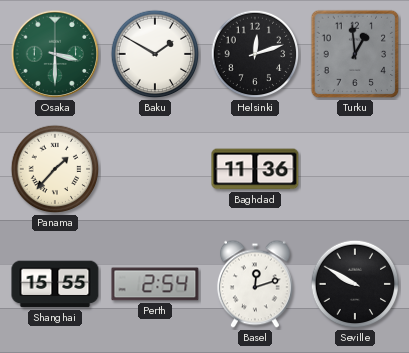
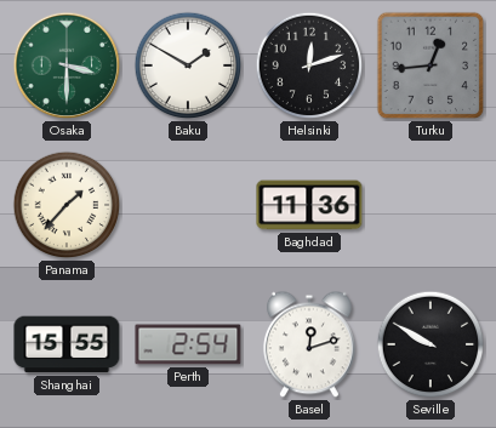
Turku: 12:59 -> 12:44
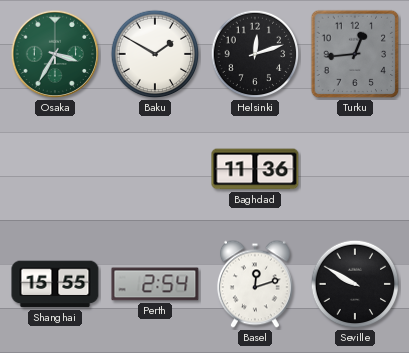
Osaka: 3:30 -> 3:35
Panama: 1:37 -> none
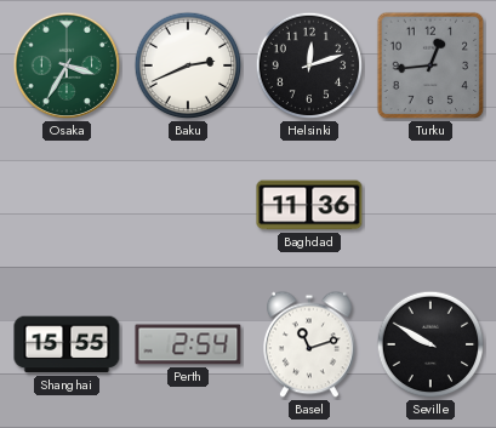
Baku: 1:50 -> 2:41
Basel: 12:12 -> 11:12
